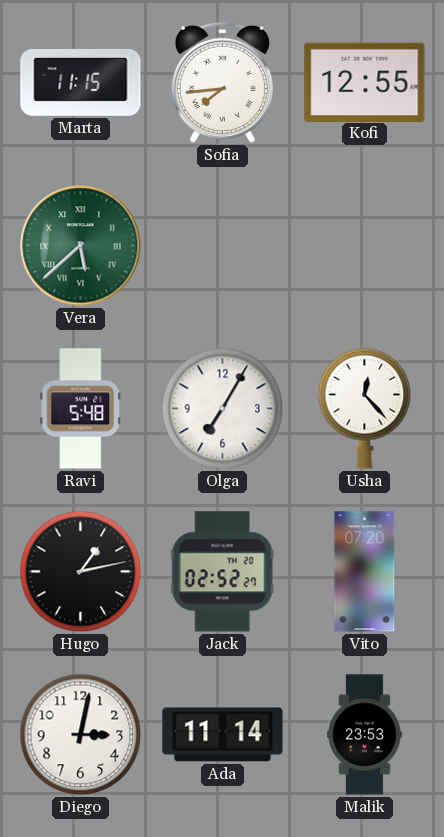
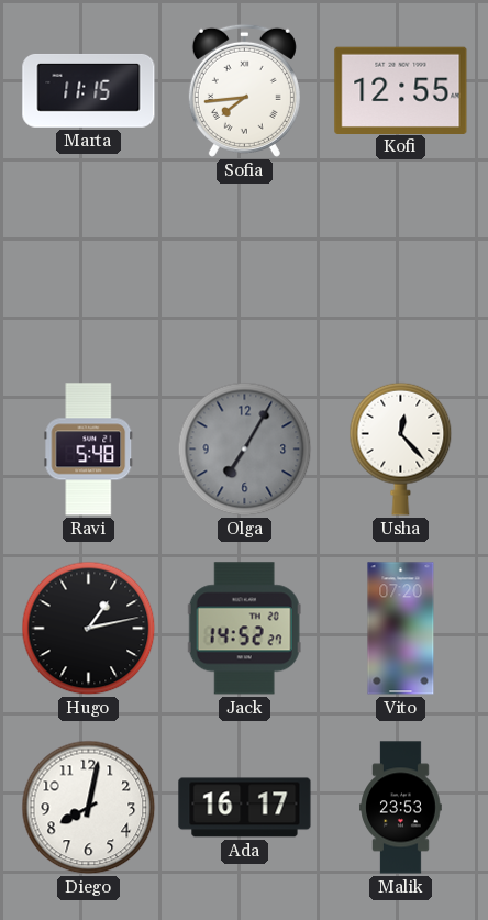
Vera: 5:38 -> none
Olga dial: white -> grey
Jack: 02:52 -> 14:52
Diego: 3:02 -> 8:02
Ada: 11:14 -> 16:17
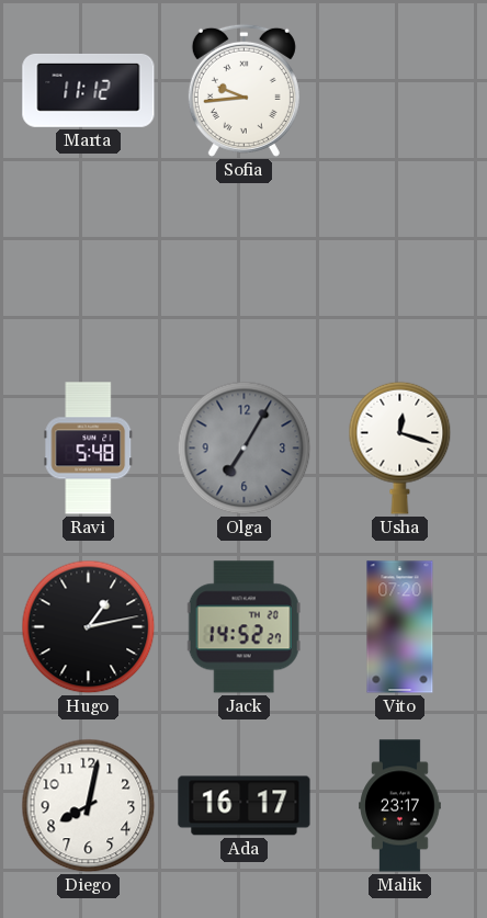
Marta: 11:15 -> 11:12
Sofia: 7:44 -> 9:44
Kofi: 12:55 -> none
Usha: 12:23 -> 12:18
Malik: 23:53 -> 23:17
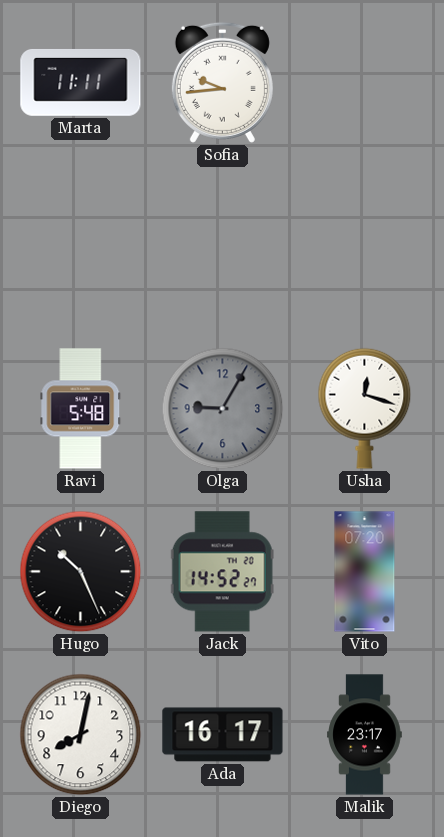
Marta: 11:12 -> 11:11
Olga: 7:05 -> 9:05
Hugo: 1:13 -> 10:26
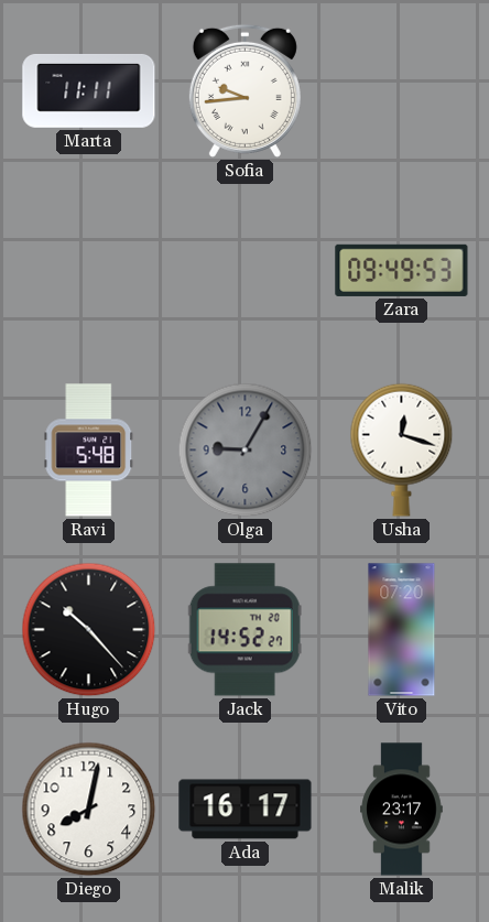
Zara: none -> 09:49
Hugo: 10:26 -> 10:23
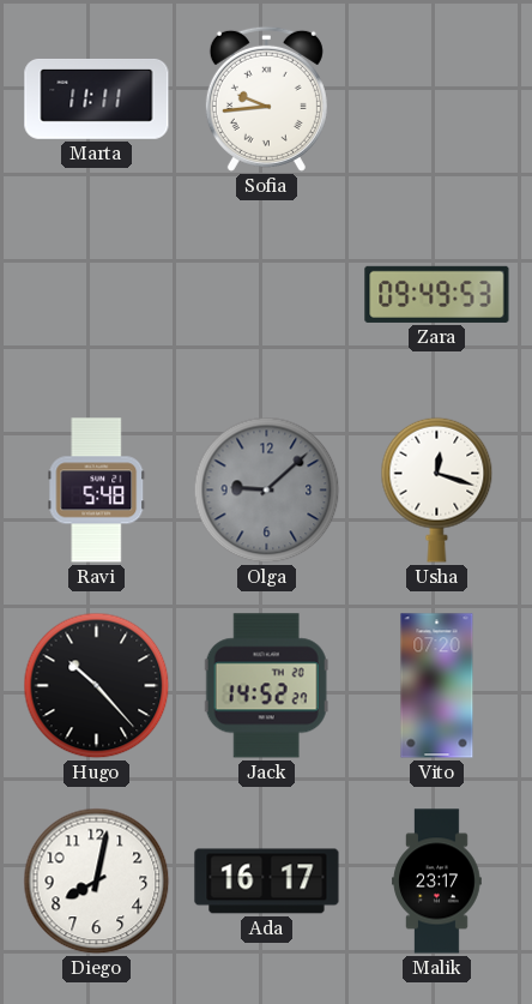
Olga: 9:05 -> 9:08
